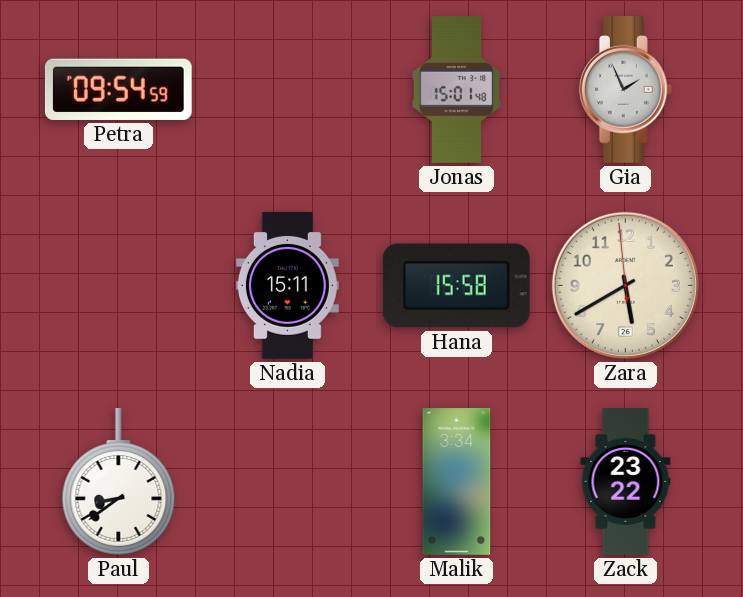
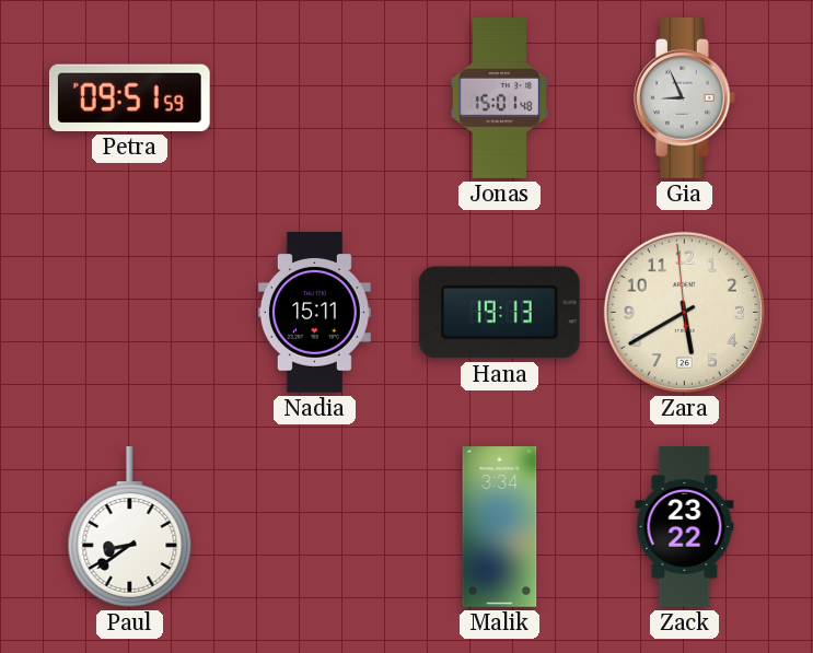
Petra: 09:54 -> 09:51
Gia: 1:56 -> 8:56
Hana: 15:58 -> 19:13
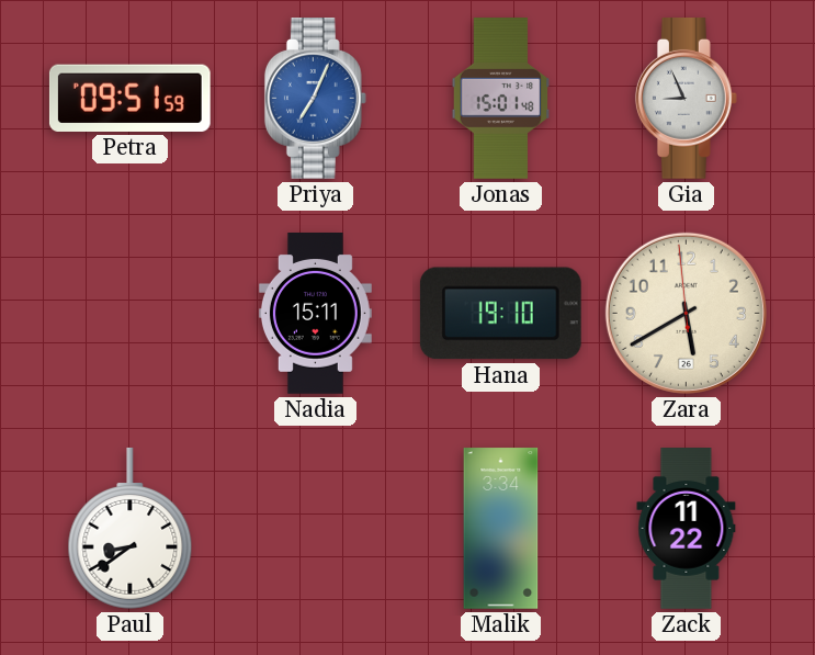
Priya: none -> 7:04
Hana: 19:13 -> 19:10
Zack: 23:22 -> 11:22
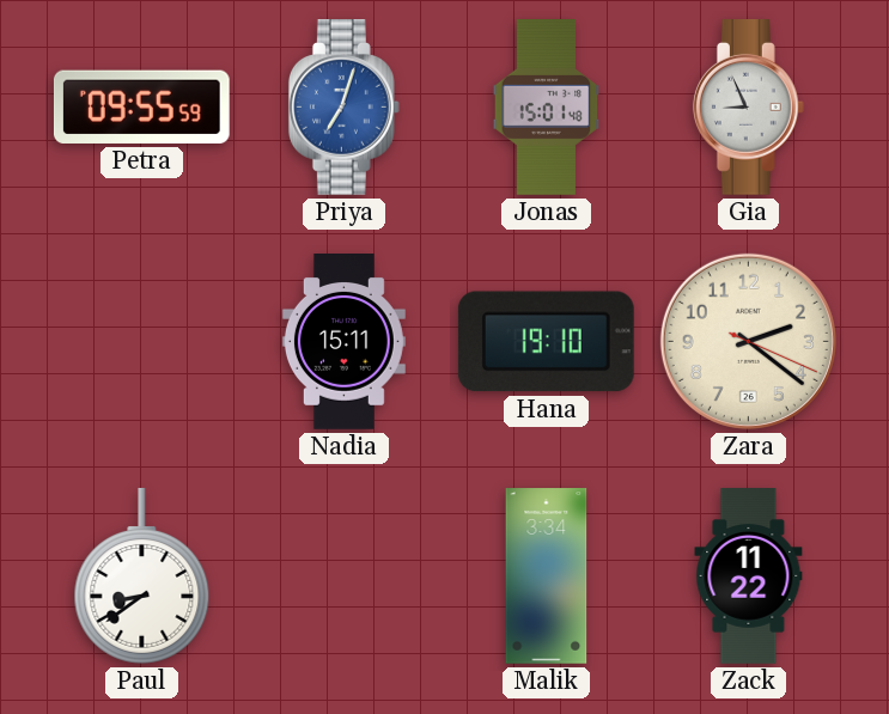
Petra: 09:51 -> 09:55
Priya: 7:04 -> 7:03
Zara: 5:39 -> 2:21
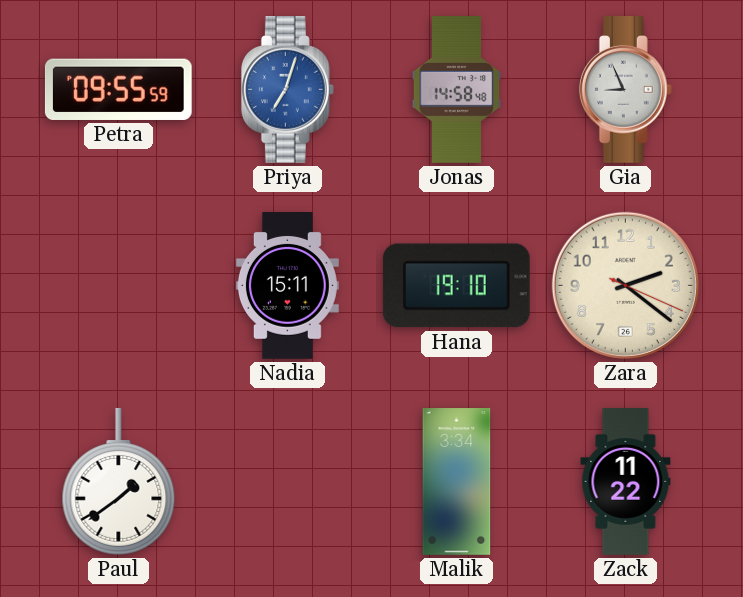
Jonas: 15:01 -> 14:58
Paul: 8:39 -> 1:39
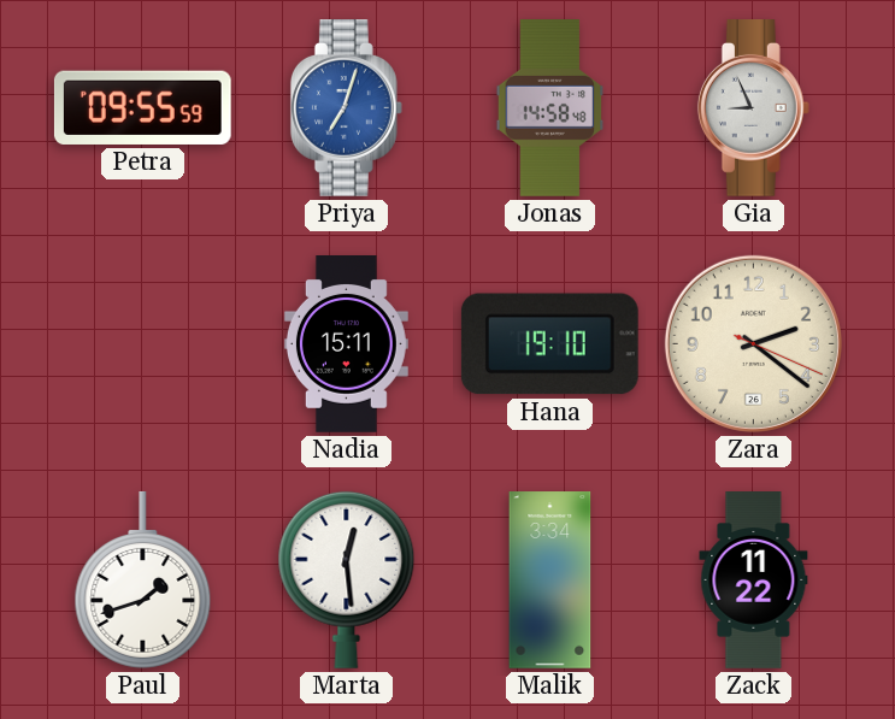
Paul: 1:39 -> 1:42
Marta: none -> 12:29
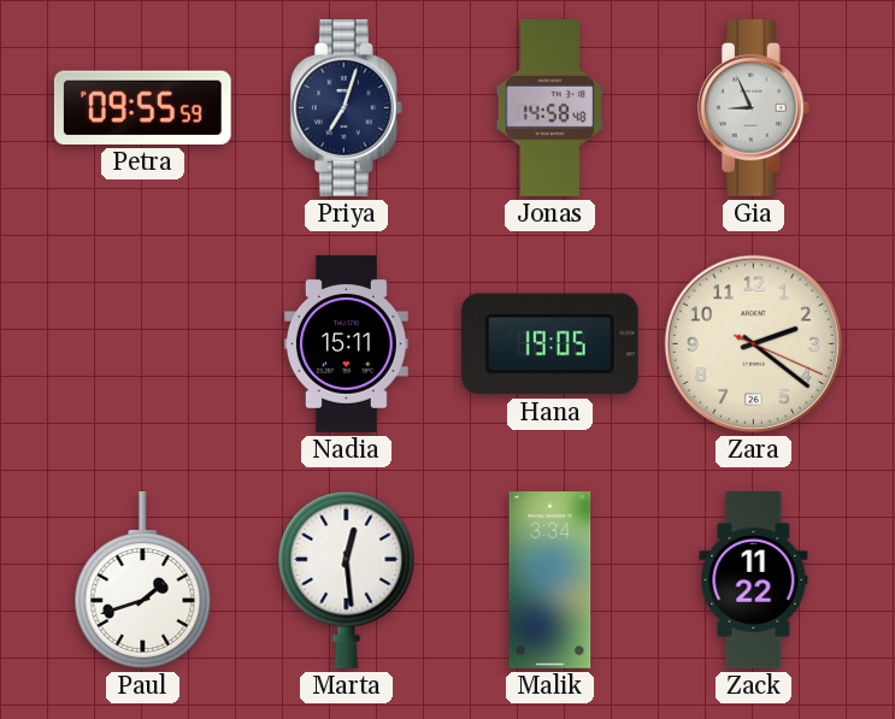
Priya dial: blue -> navy
Hana: 19:10 -> 19:05
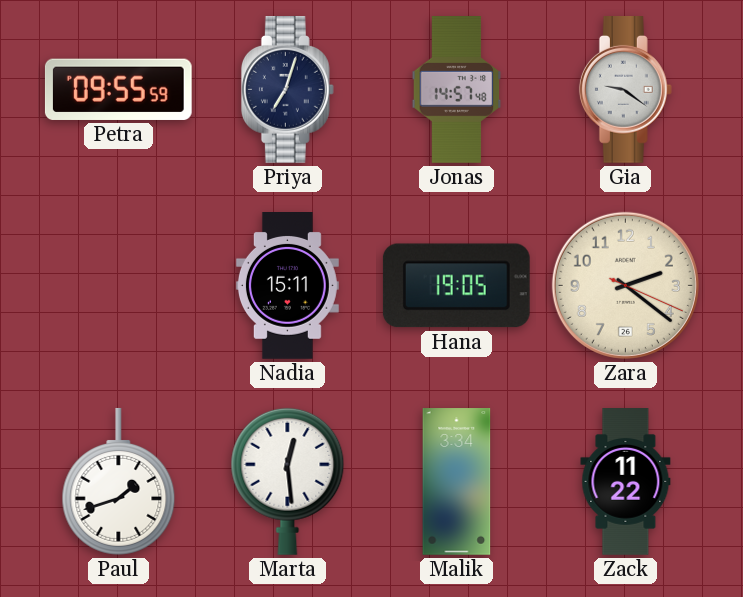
Jonas: 14:58 -> 14:57
Gia: 8:56 -> 9:21
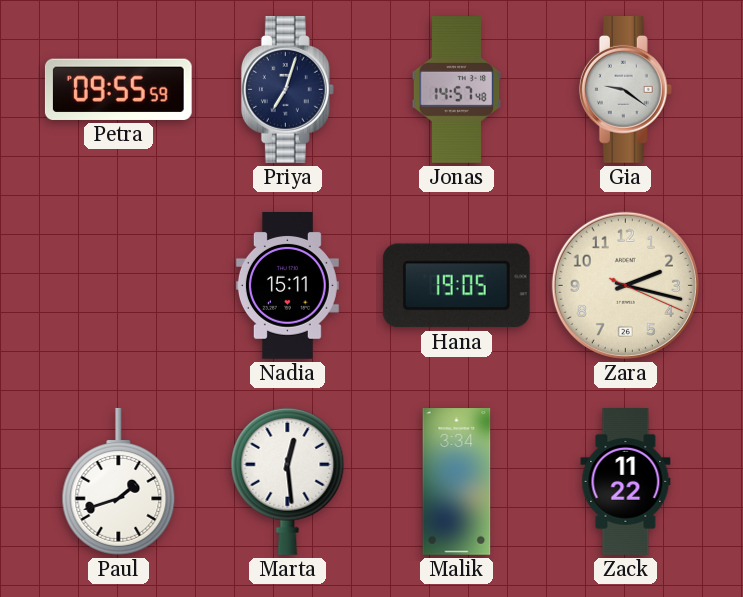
Zara: 2:21 -> 2:17
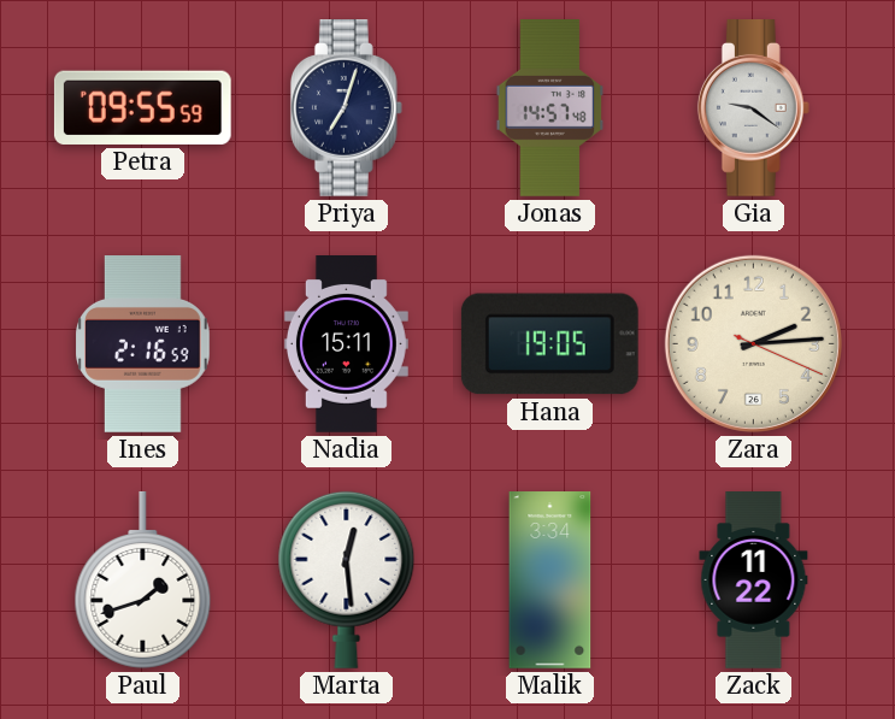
Ines: none -> 2:16
Zara: 2:17 -> 2:14
